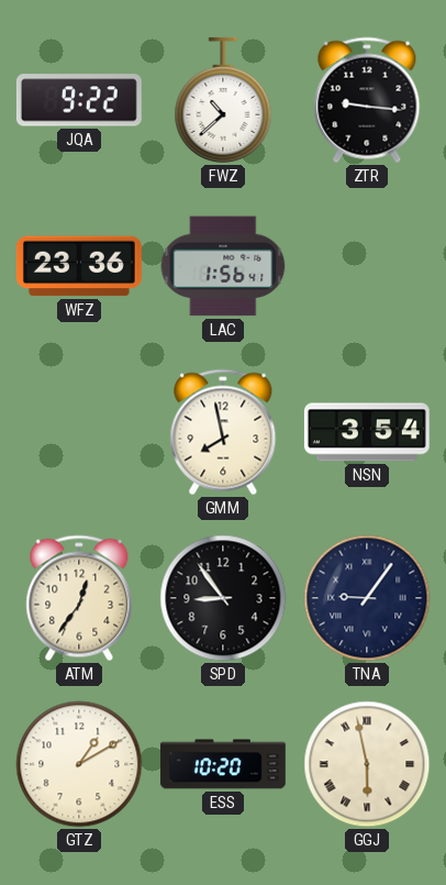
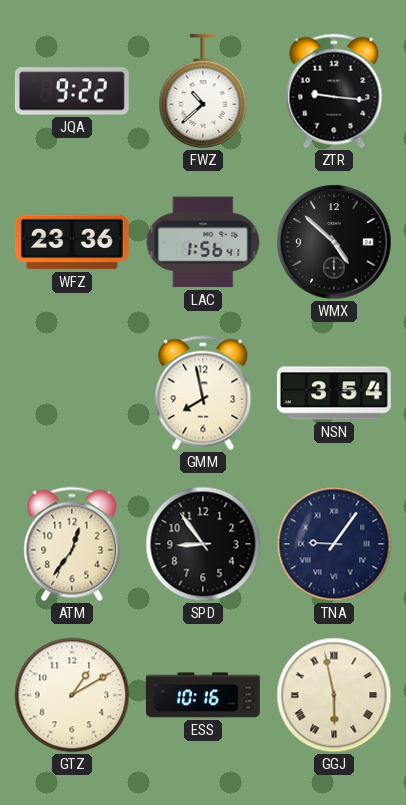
WMX: none -> 4:52
ESS: 10:20 -> 10:16
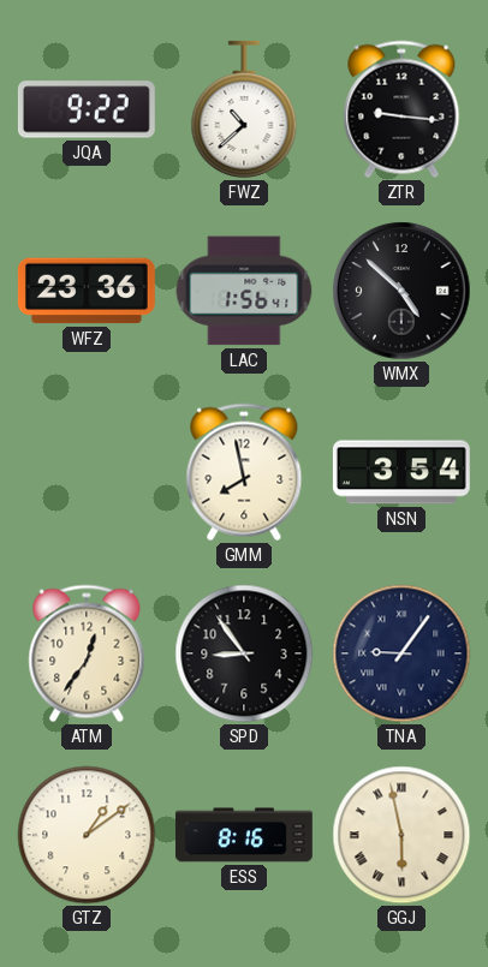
GTZ: 1:10 -> 1:09
ESS: 10:16 -> 8:16
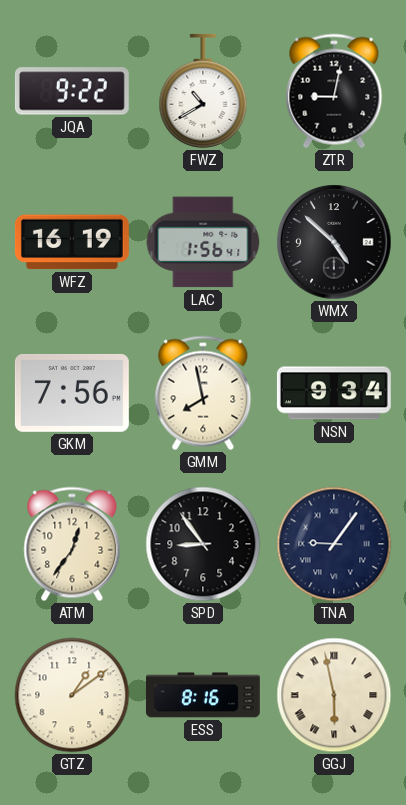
FWZ: 10:38 -> 10:40
ZTR: 9:16 -> 9:02
WFZ: 23:36 -> 16:19
GKM: none -> 7:56
NSN: 3:54 -> 9:34
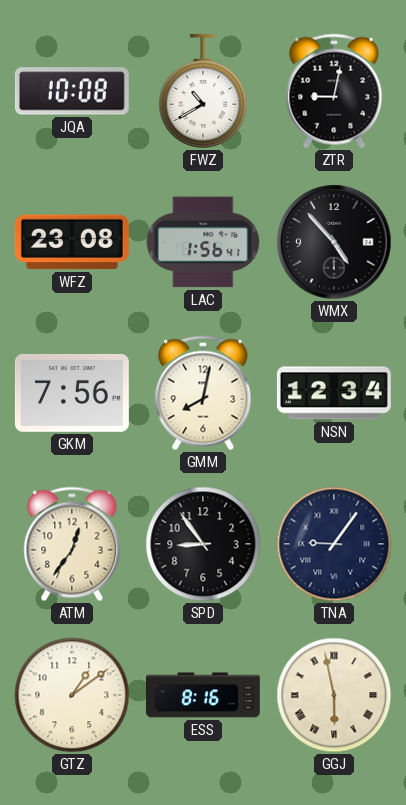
JQA: 9:22 -> 10:08
WFZ: 16:19 -> 23:08
WMX: 4:52 -> 4:53
GMM: 7:58 -> 8:02
NSN: 9:34 -> 12:34
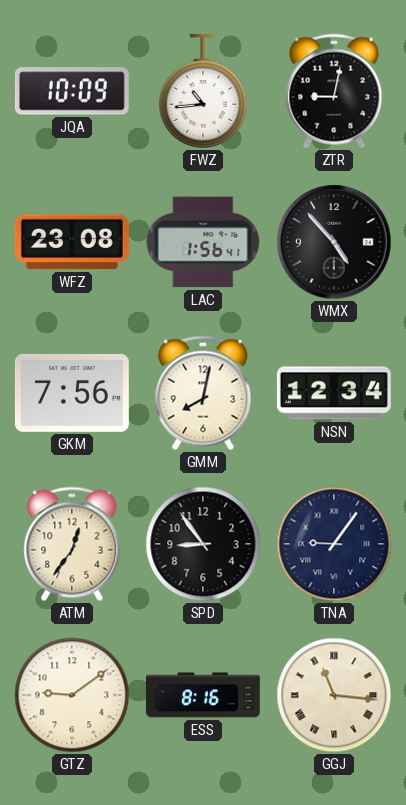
JQA: 10:08 -> 10:09
FWZ: 10:40 -> 10:44
GTZ: 1:09 -> 9:09
GGJ: 5:58 -> 11:16
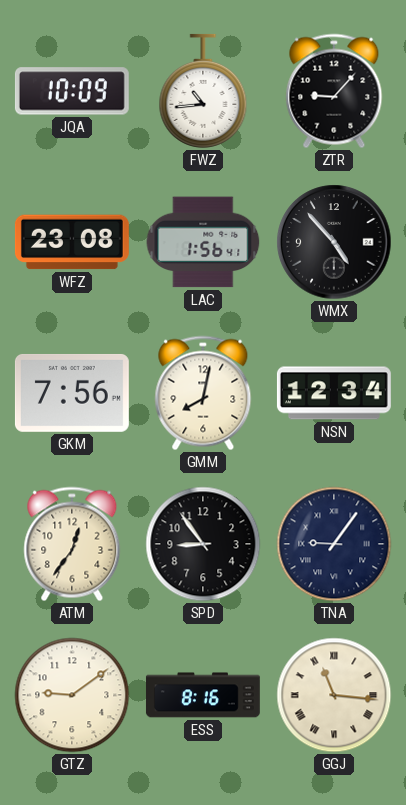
ZTR: 9:02 -> 9:07
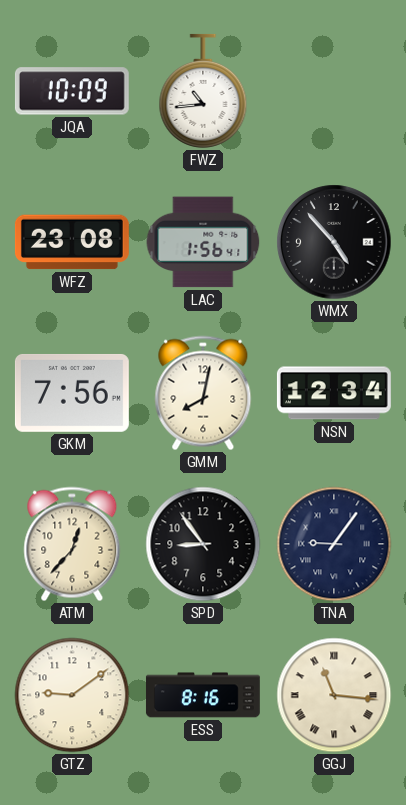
ZTR: 9:07 -> none
ATM: 12:36 -> 12:37
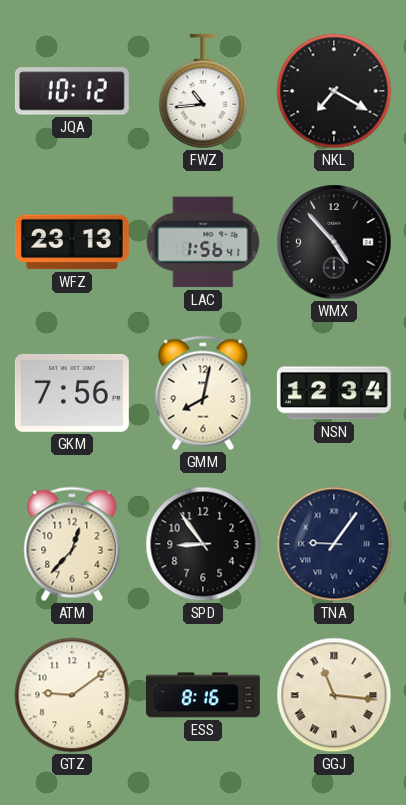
JQA: 10:09 -> 10:12
NKL: none -> 7:20
WFZ: 23:08 -> 23:13
